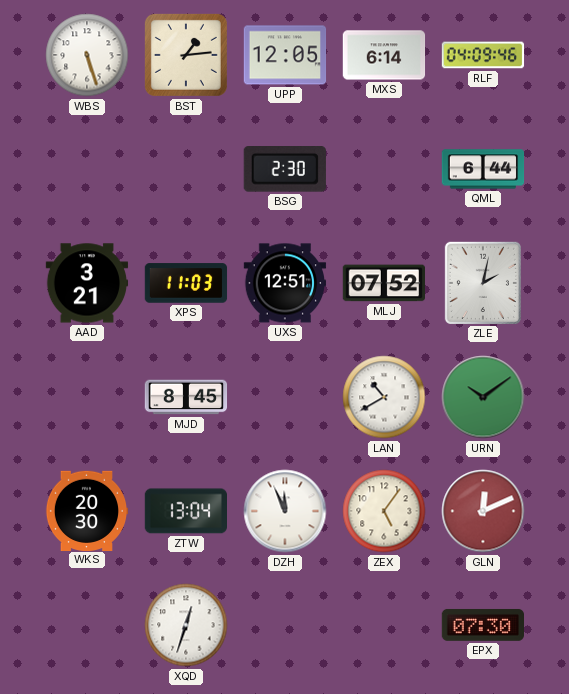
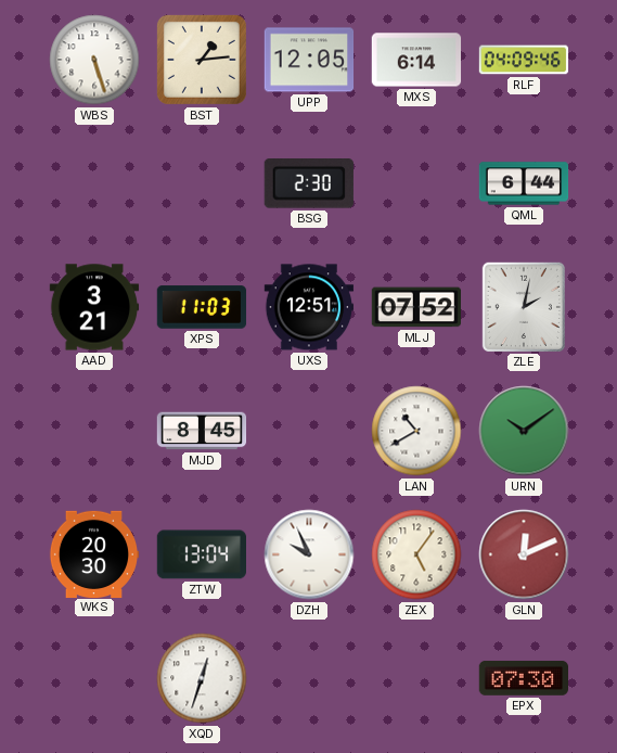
DZH: 11:56 -> 9:56
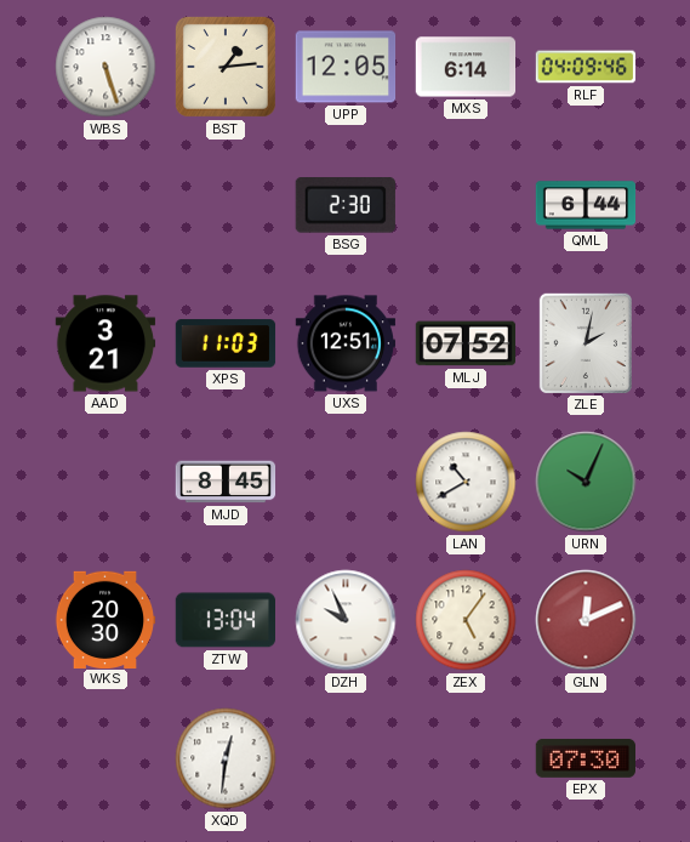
URN: 10:09 -> 10:04
XQD: 12:33 -> 12:31
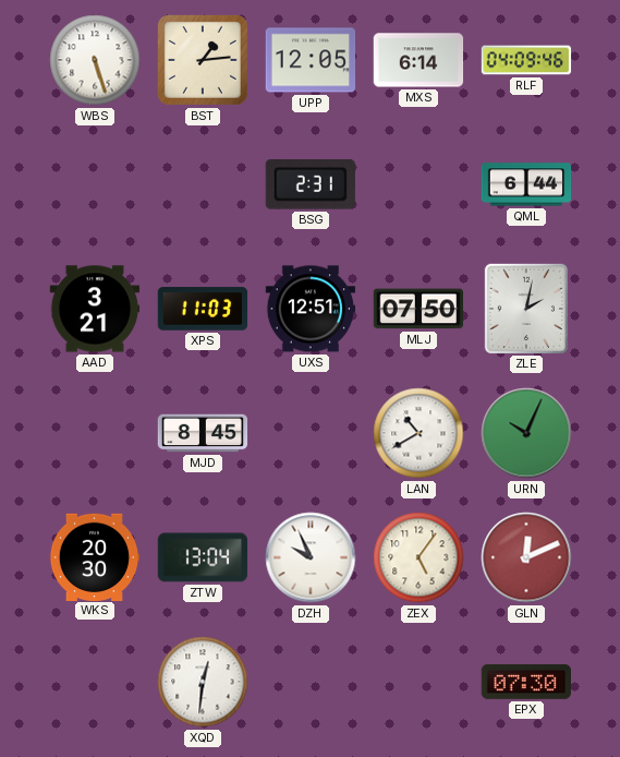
BSG: 2:30 -> 2:31
MLJ: 07:52 -> 07:50
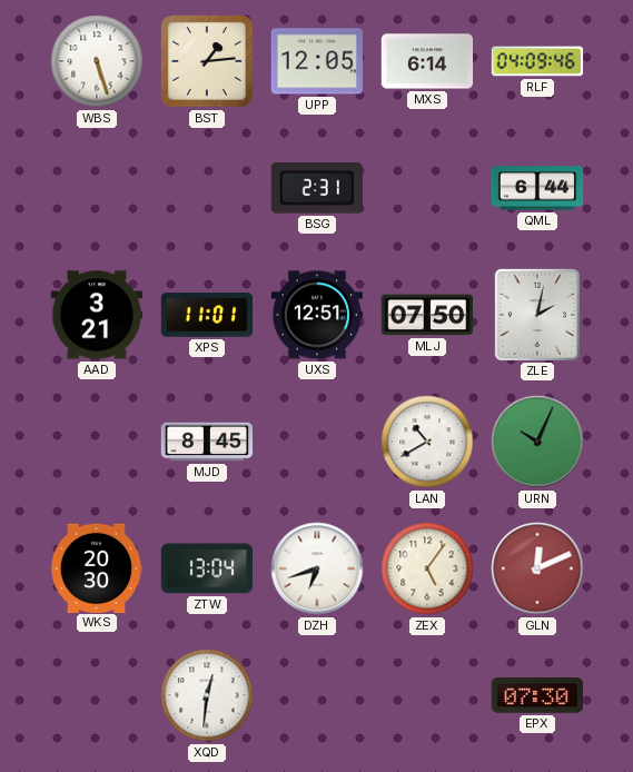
XPS: 11:03 -> 11:01
DZH: 9:56 -> 6:42
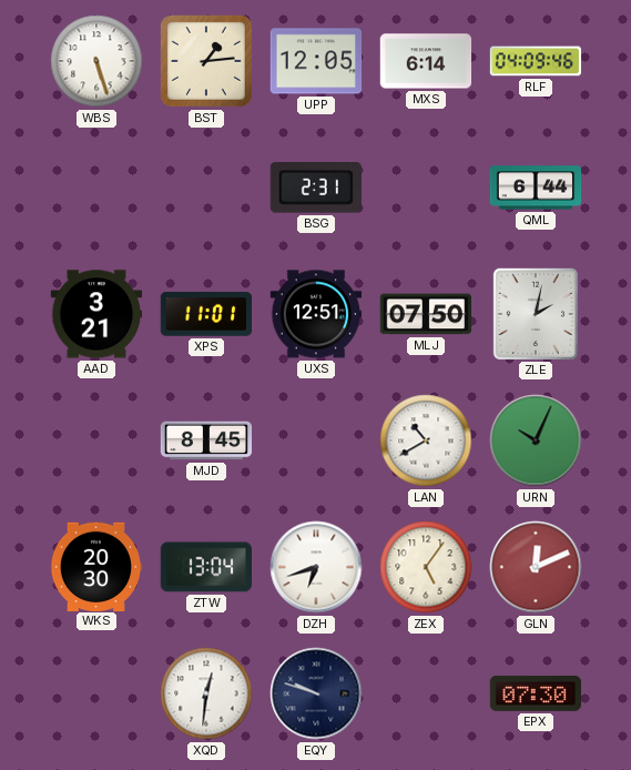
EQY: none -> 9:48
